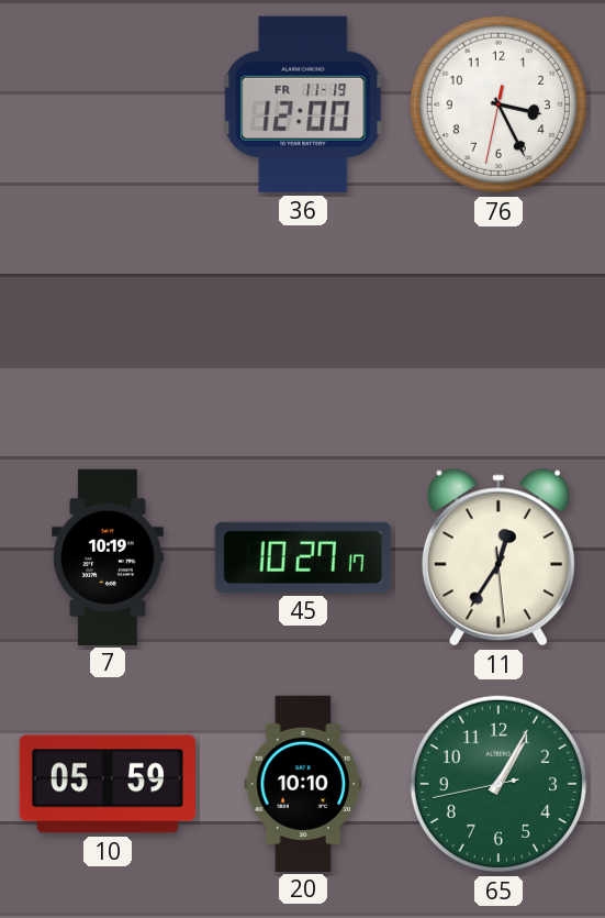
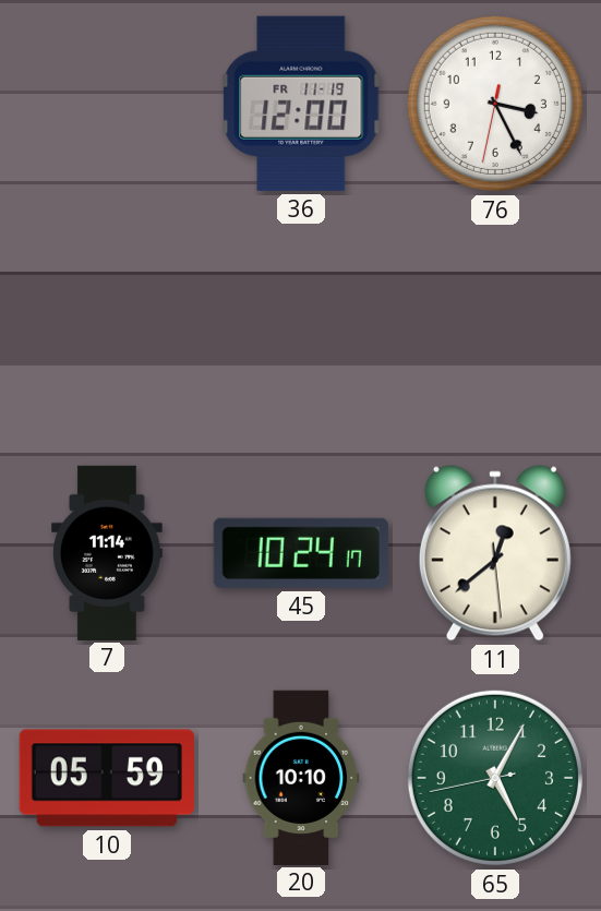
7: 10:19 -> 11:14
45: 10:27 -> 10:24
11: 12:35 -> 12:38
65: 1:04 -> 5:04
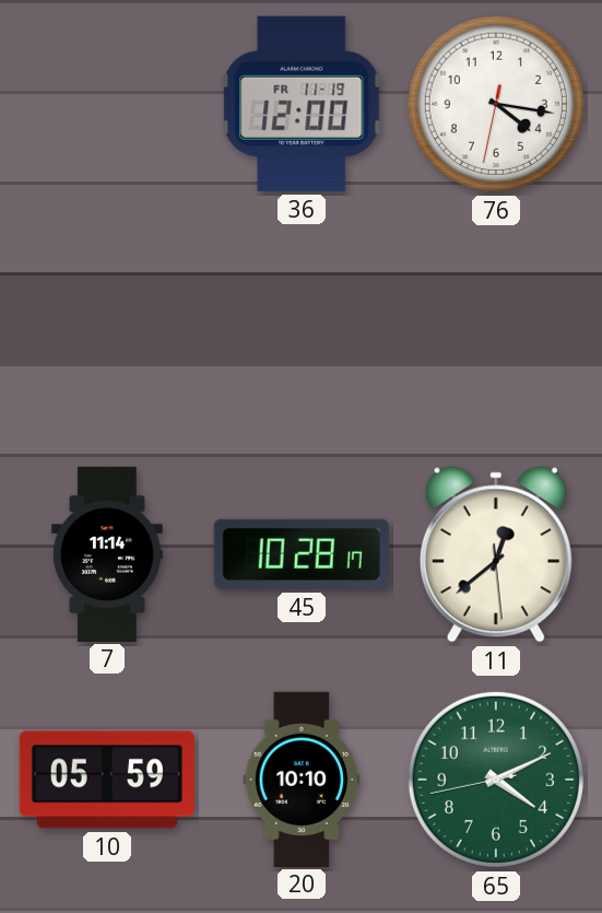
76: 3:25 -> 4:16
45: 10:24 -> 10:28
65: 5:04 -> 4:10
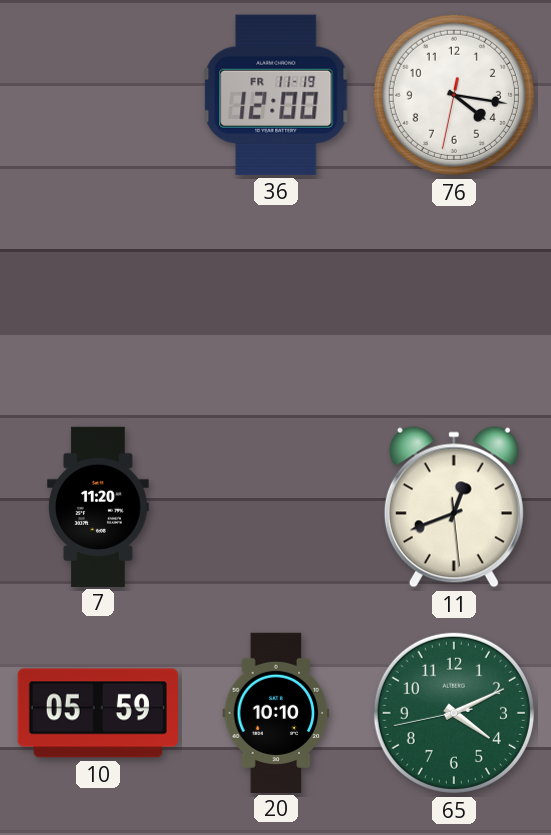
7: 11:14 -> 11:20
45: 10:28 -> none
11: 12:38 -> 12:41
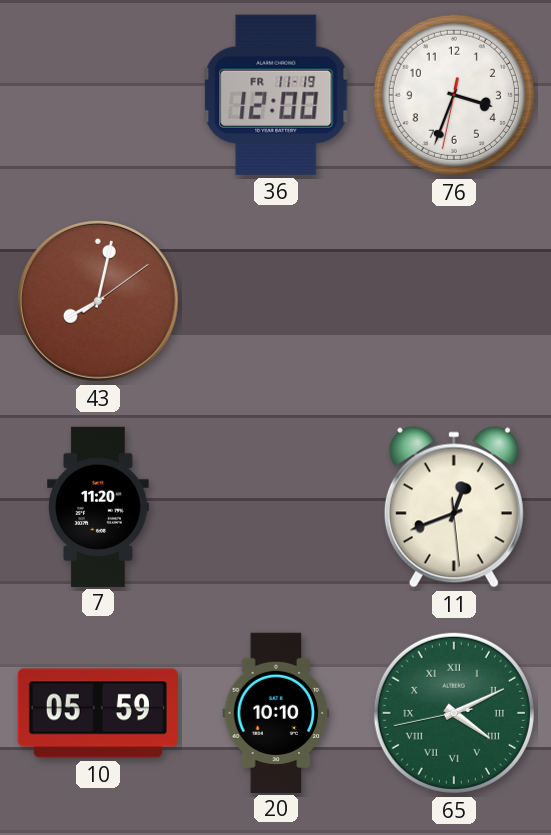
76: 4:16 -> 3:33
43: none -> 8:02
65 numerals: Arabic -> Roman
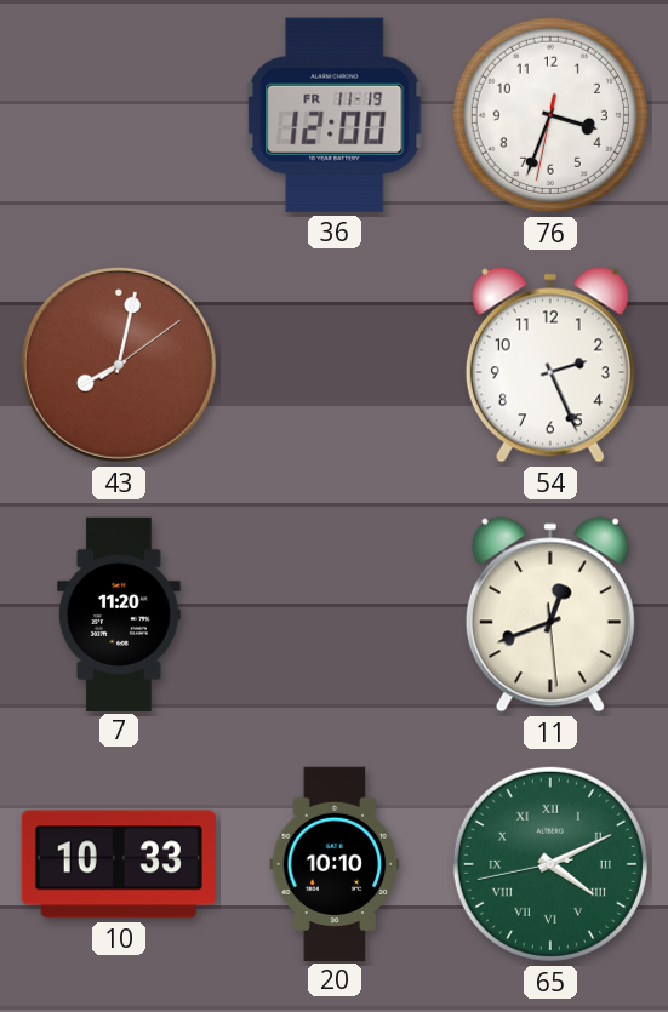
54: none -> 2:26
10: 05:59 -> 10:33
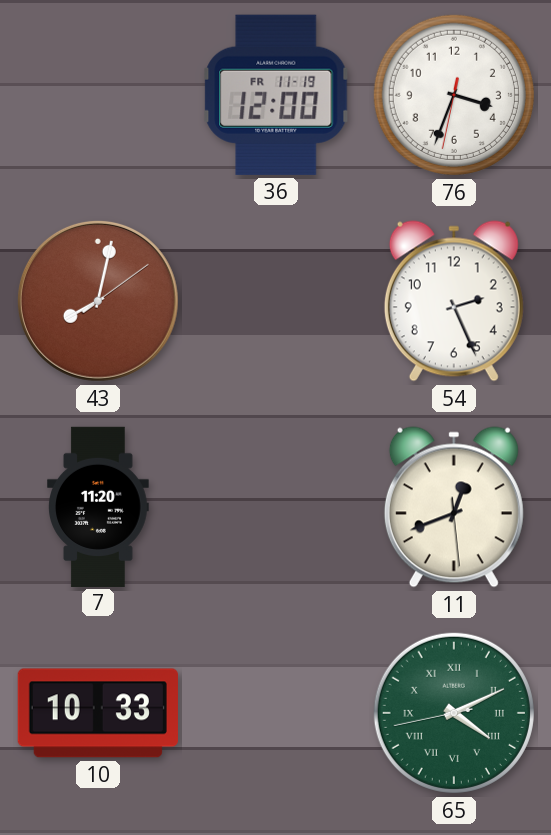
20: 10:10 -> none
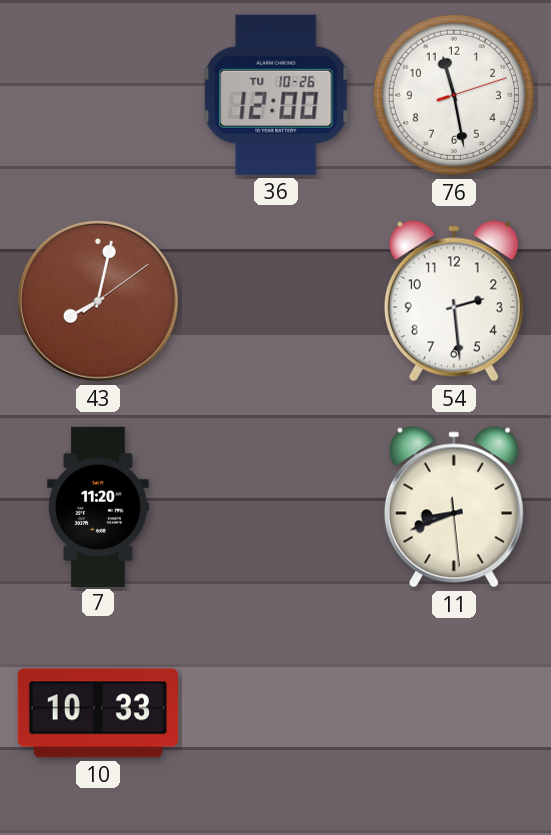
36 date: FR 11-19 -> TU 10-26
76: 3:33 -> 11:28
54: 2:26 -> 2:29
11: 12:41 -> 8:41
65: 4:10 -> none
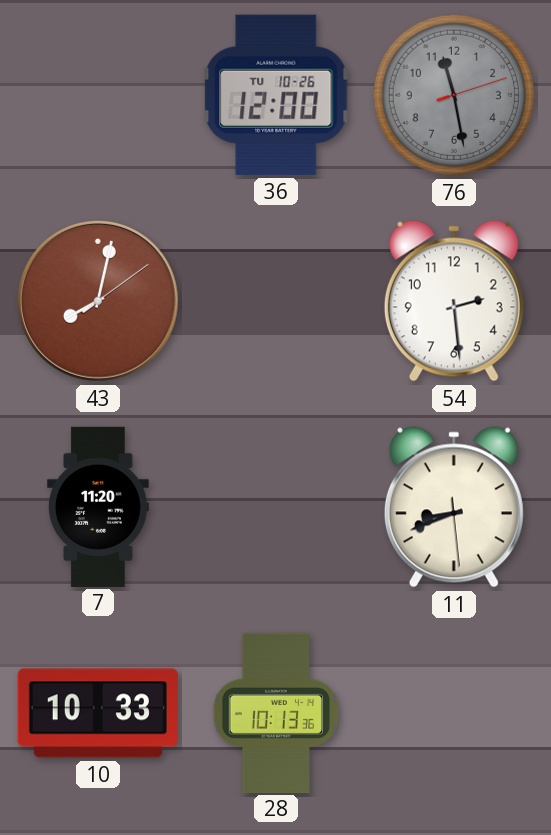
76 dial: white -> grey
28: none -> 10:13
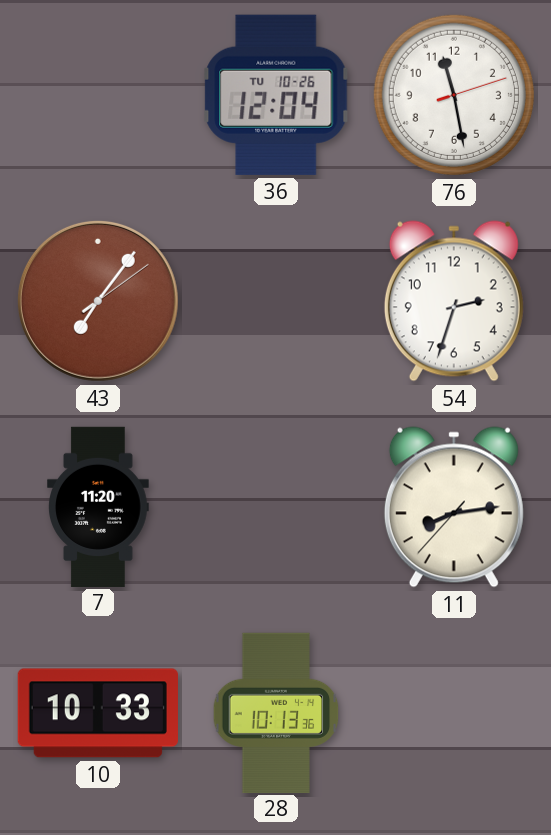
36: 12:00 -> 12:04
76 dial: grey -> white
43: 8:02 -> 7:06
54: 2:29 -> 2:33
11: 8:41 -> 8:13
